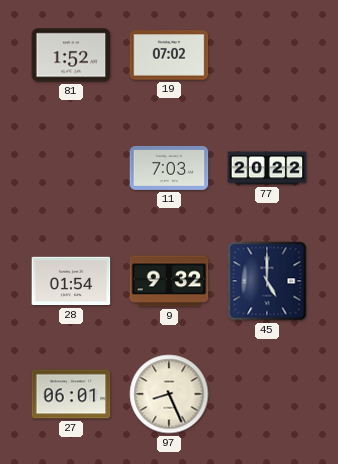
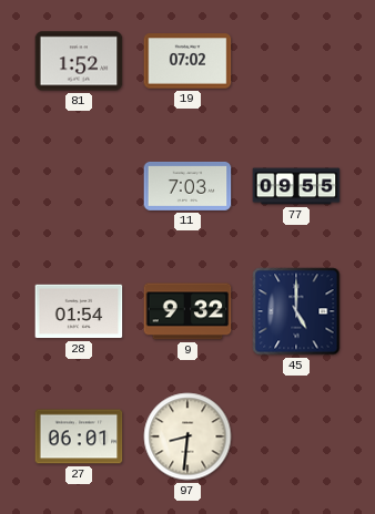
77: 20:22 -> 09:55
97: 8:26 -> 8:31
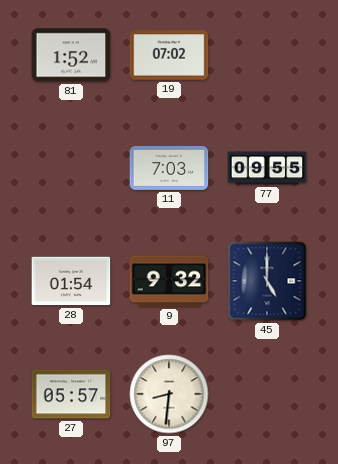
27: 06:01 -> 05:57
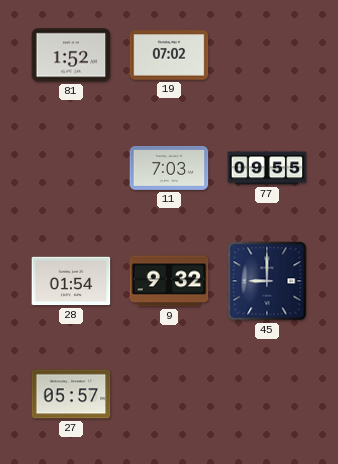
45: 5:00 -> 9:00
97: 8:31 -> none
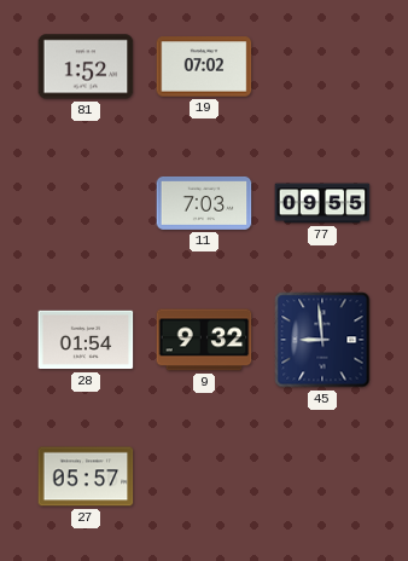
45: 9:00 -> 8:59
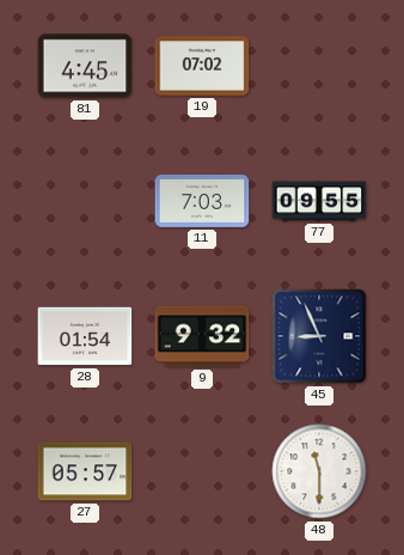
81: 1:52 -> 4:45
45: 8:59 -> 8:56
48: none -> 11:30
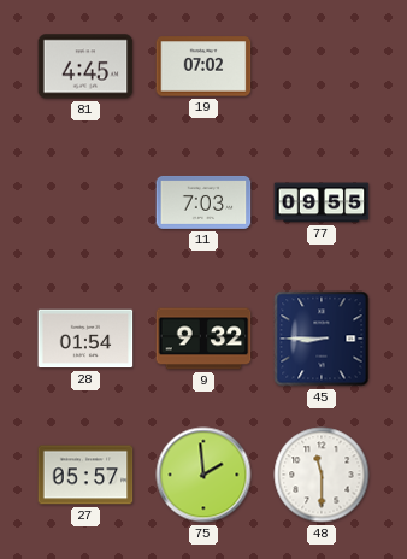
45: 8:56 -> 8:45
75: none -> 1:59
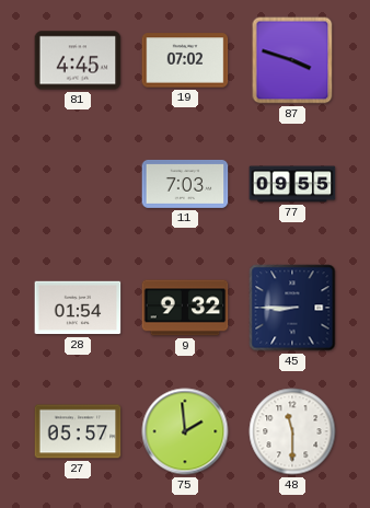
87: none -> 3:48
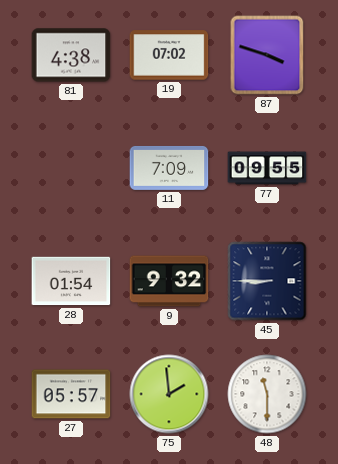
81: 4:45 -> 4:38
11: 7:03 -> 7:09
